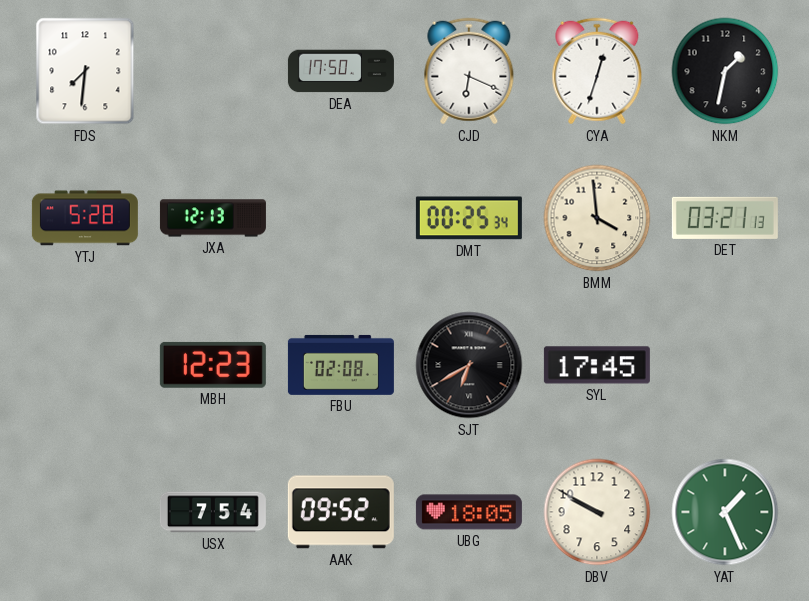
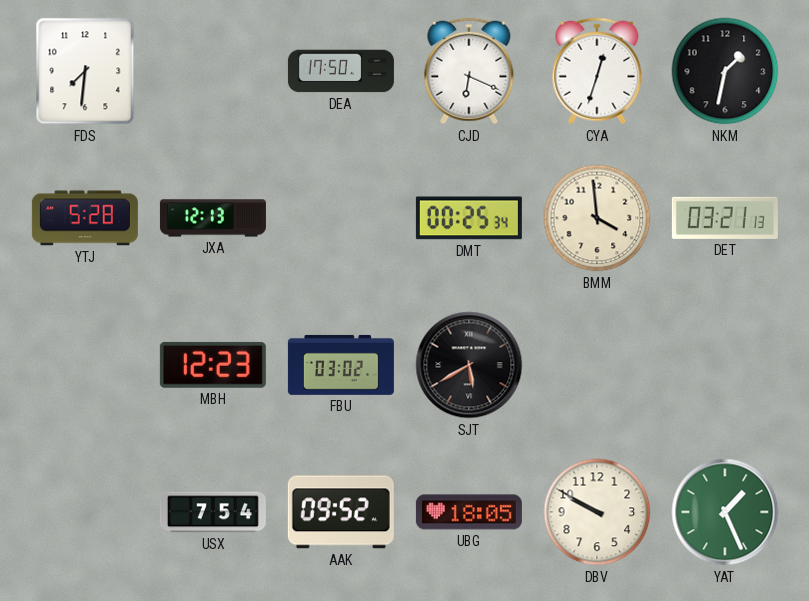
FBU: 02:08 -> 03:02
SJT: 6:40 -> 5:40
SYL: 17:45 -> none
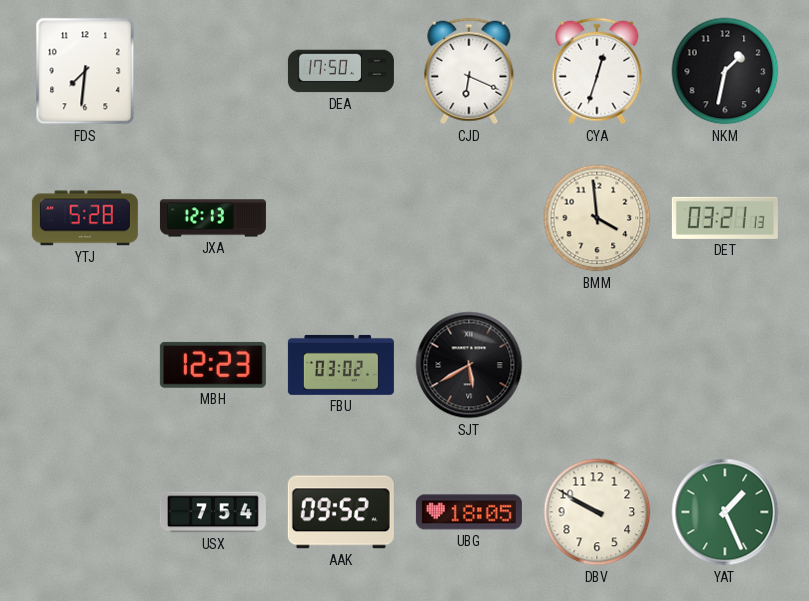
DMT: 00:25 -> none
